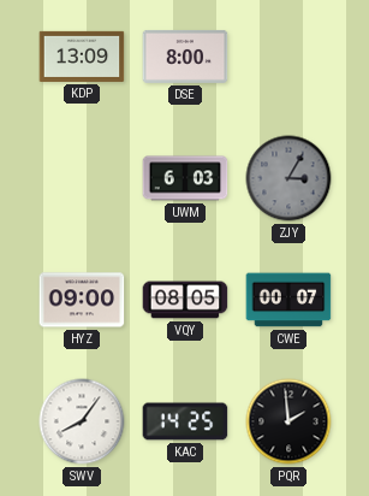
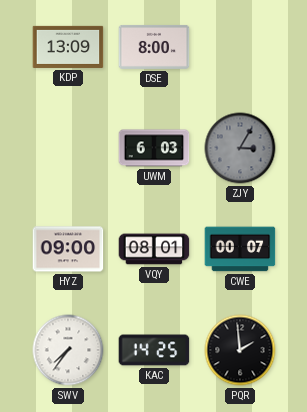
VQY: 08:05 -> 08:01
SWV: 8:06 -> 7:36
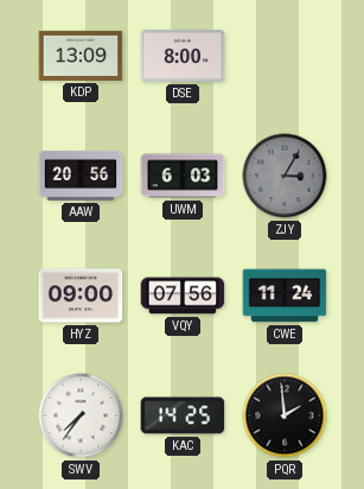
AAW: none -> 20:56
VQY: 08:01 -> 07:56
CWE: 00:07 -> 11:24
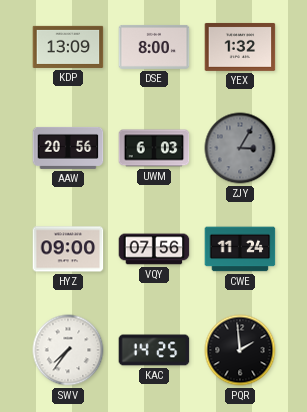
YEX: none -> 1:32
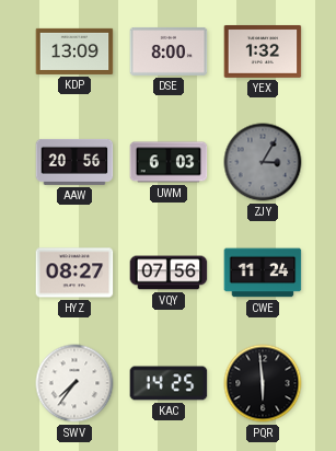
HYZ: 09:00 -> 08:27
PQR: 1:59 -> 5:59
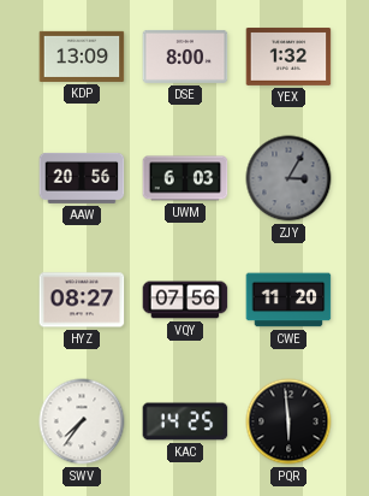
CWE: 11:24 -> 11:20
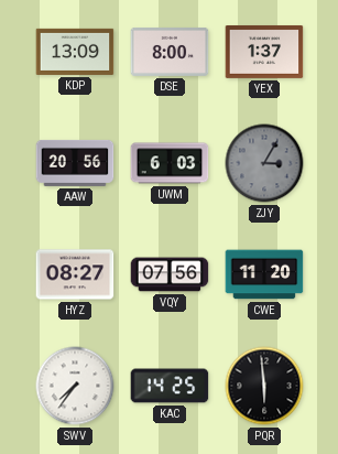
YEX: 1:32 -> 1:37
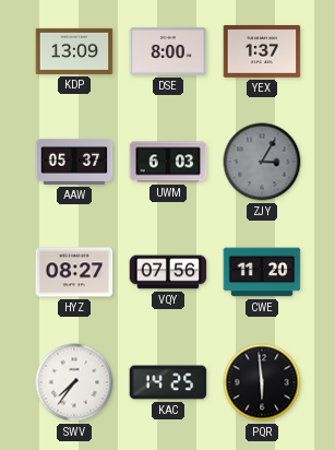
AAW: 20:56 -> 05:37
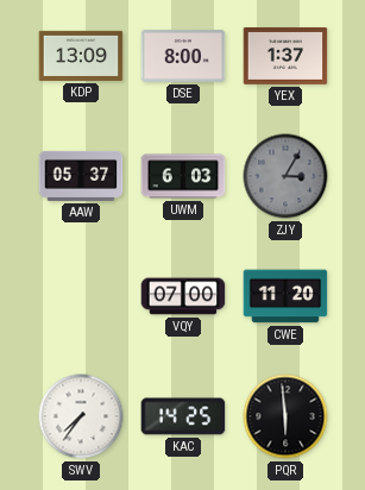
HYZ: 08:27 -> none
VQY: 07:56 -> 07:00
